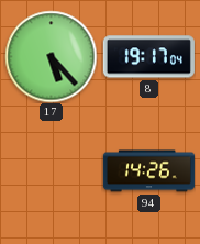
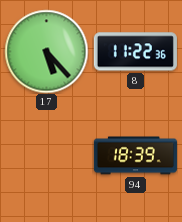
8: 19:17 -> 11:22
94: 14:26 -> 18:39
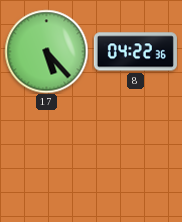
8: 11:22 -> 04:22
94: 18:39 -> none
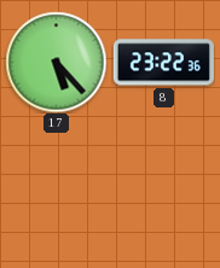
8: 04:22 -> 23:22
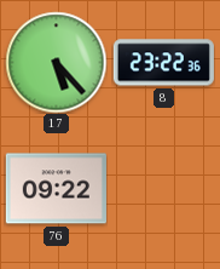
76: none -> 09:22
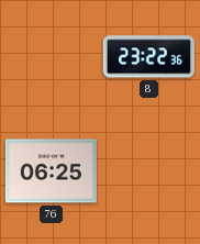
17: 5:23 -> none
76: 09:22 -> 06:25
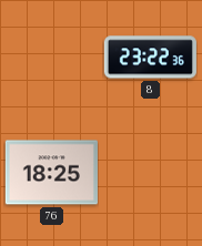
76: 06:25 -> 18:25
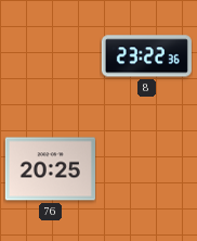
76: 18:25 -> 20:25
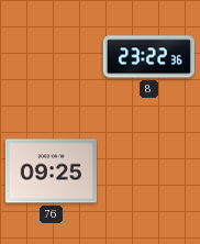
76: 20:25 -> 09:25
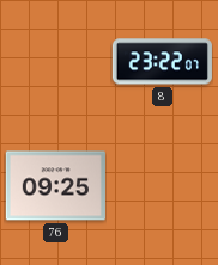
8: 23:22:36 -> 23:22:07
